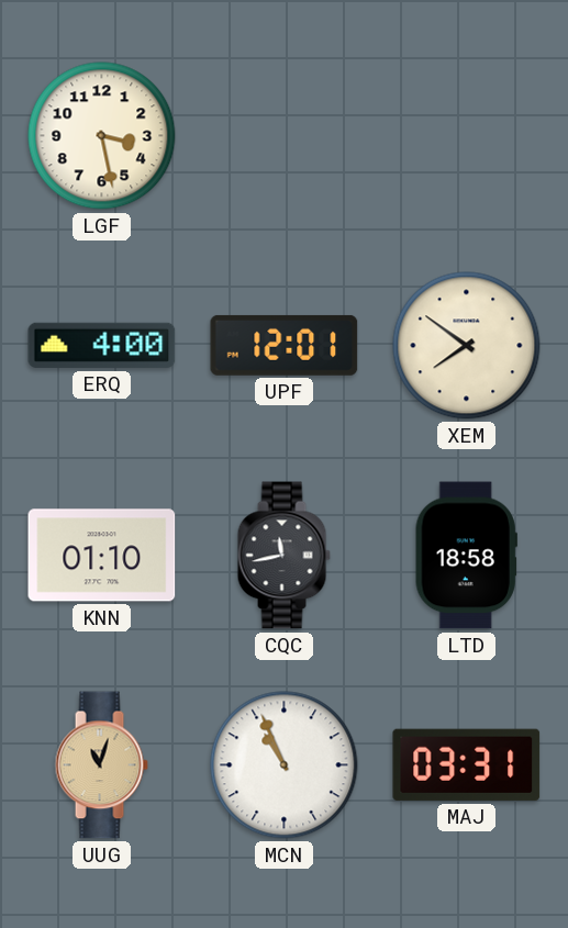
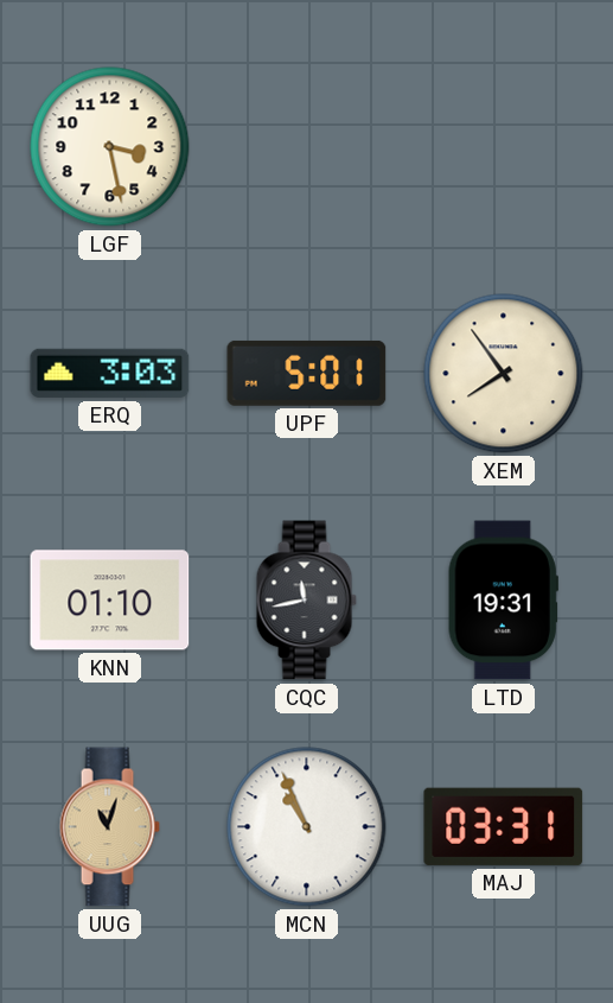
ERQ: 4:00 -> 3:03
UPF: 12:01 -> 5:01
XEM: 7:51 -> 7:54
LTD: 18:58 -> 19:31
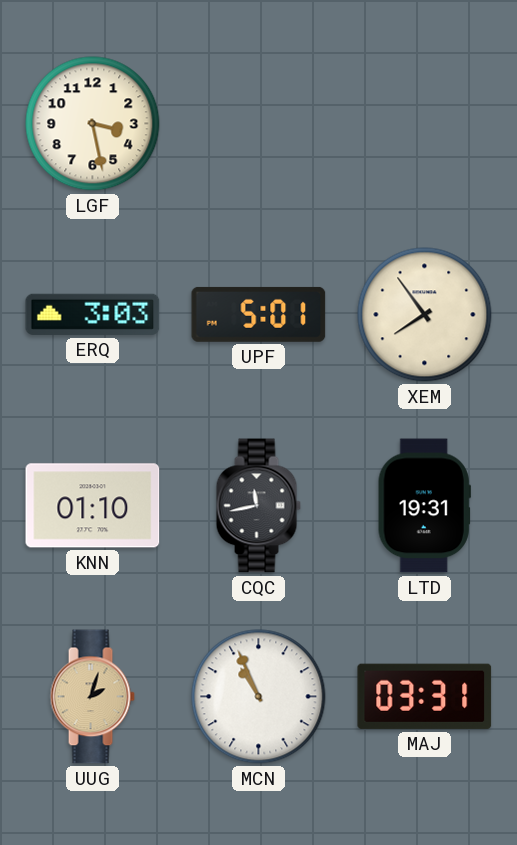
UUG: 11:03 -> 2:03
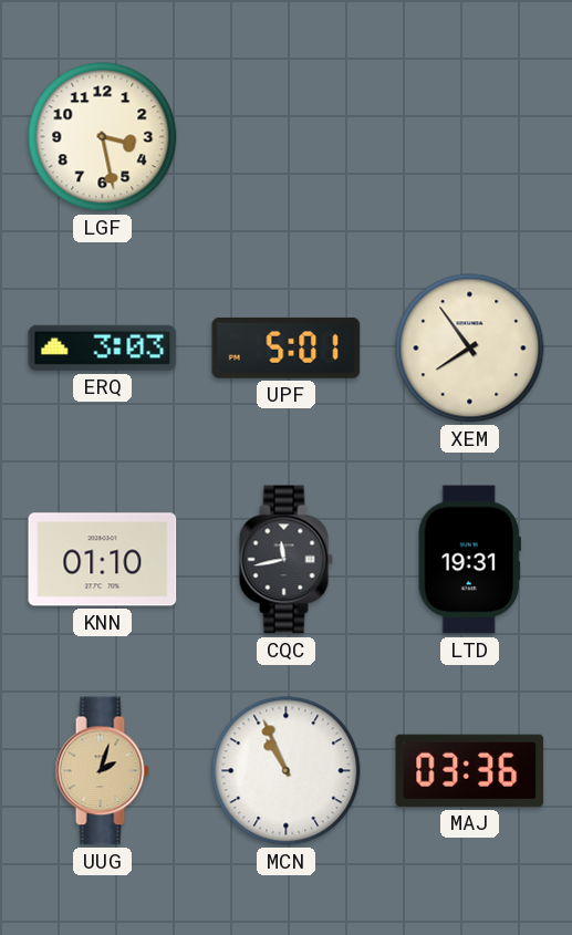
MAJ: 03:31 -> 03:36
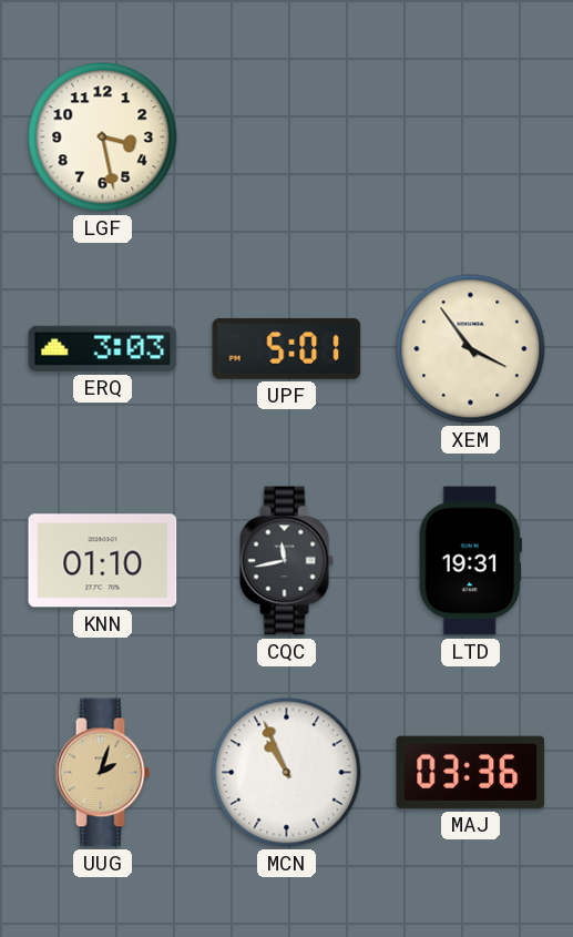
XEM: 7:54 -> 3:54
